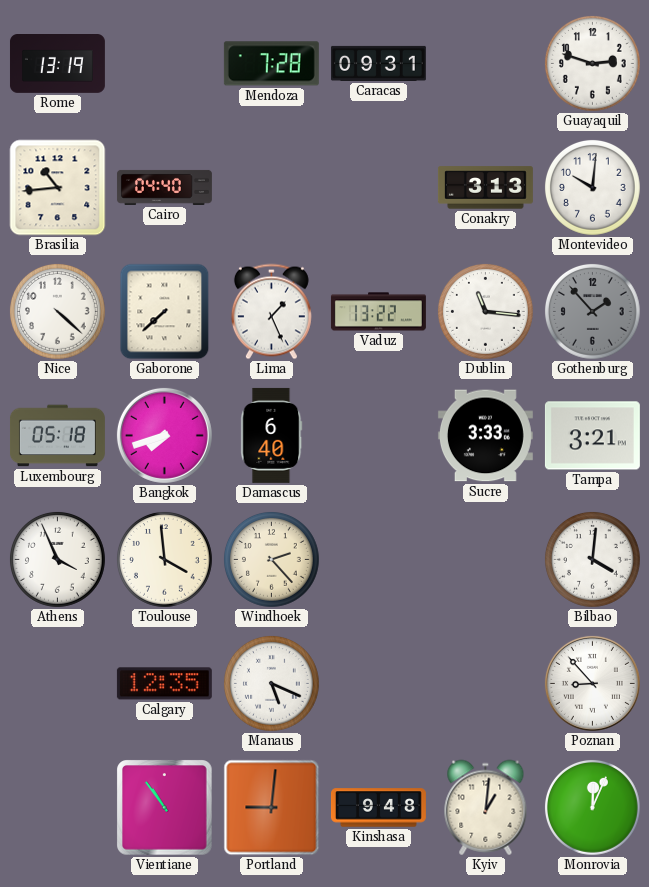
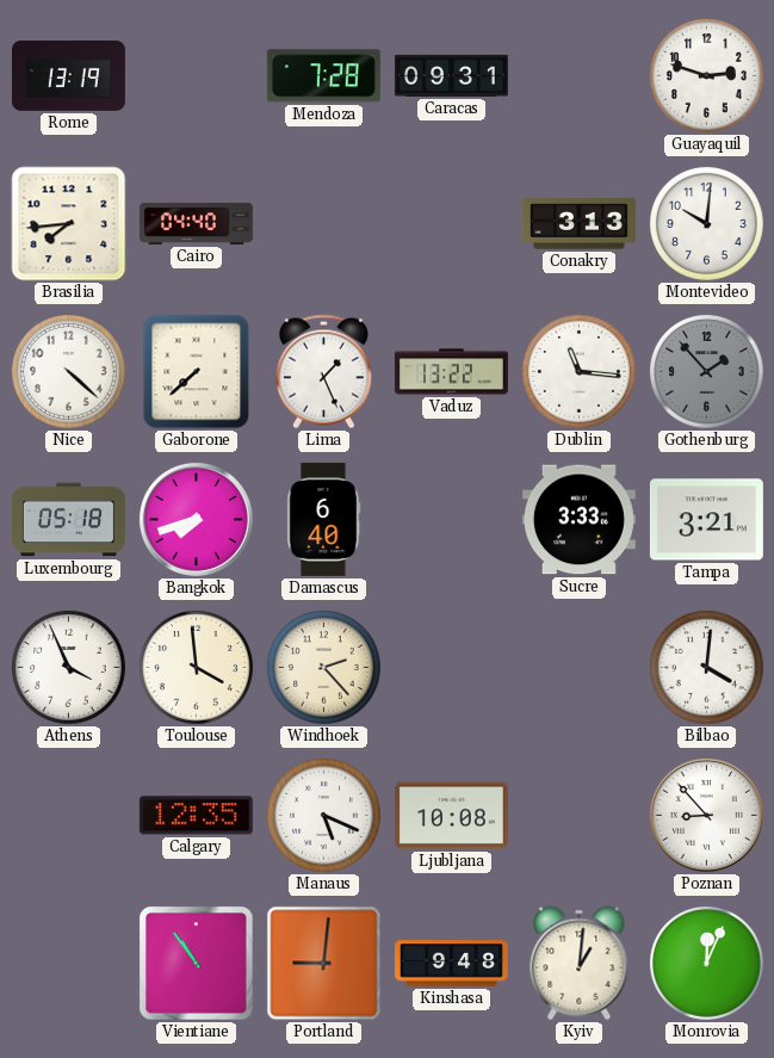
Brasilia: 10:44 -> 7:44
Ljubljana: none -> 10:08
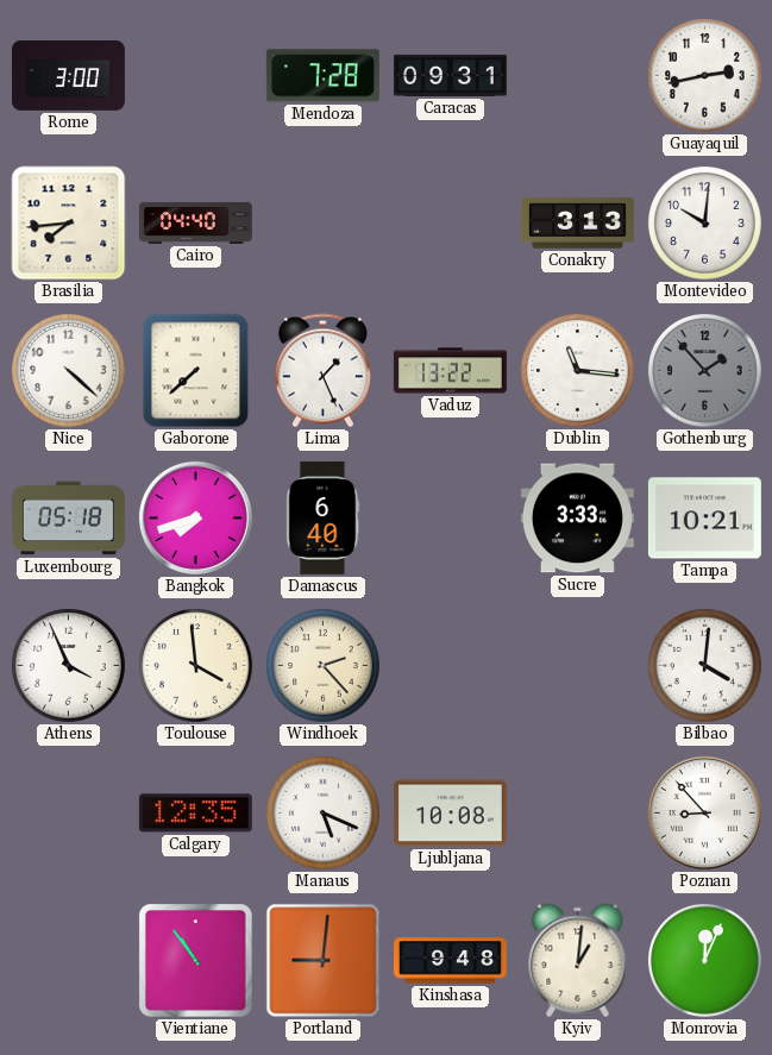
Rome: 13:19 -> 3:00
Guayaquil: 2:48 -> 2:43
Tampa: 3:21 -> 10:21
